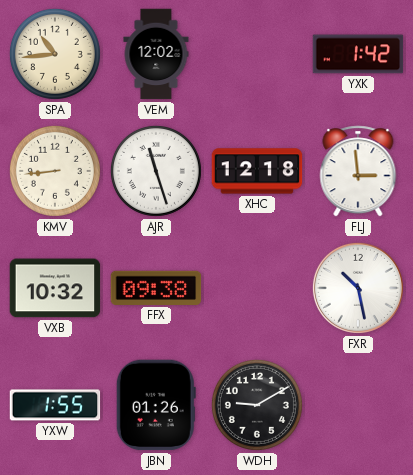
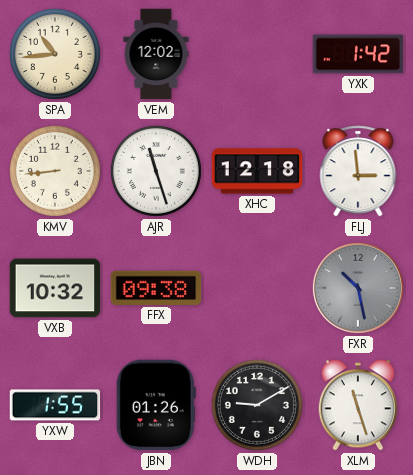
FXR dial: white -> grey
XLM: none -> 11:27
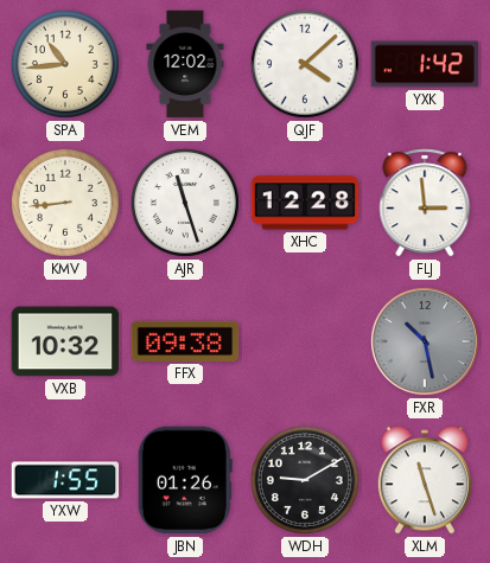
QJF: none -> 4:08
XHC: 12:18 -> 12:28
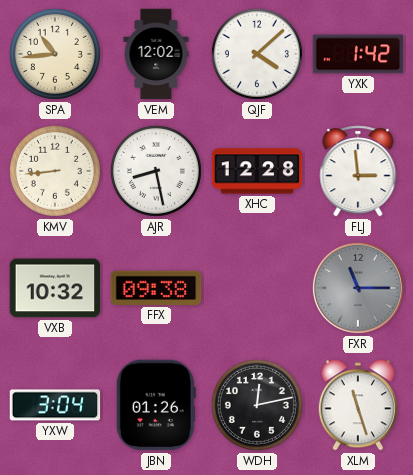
AJR: 11:27 -> 8:28
FXR: 10:28 -> 11:15
YXW: 1:55 -> 3:04
WDH: 9:10 -> 12:13
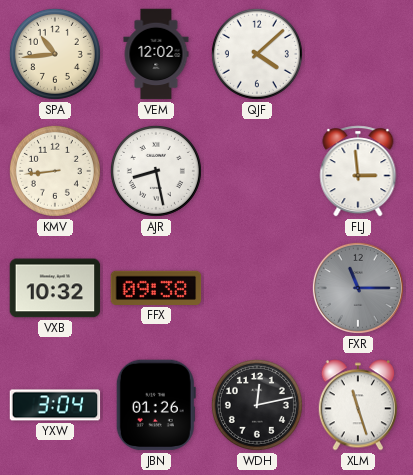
YXK: 1:42 -> none
XHC: 12:28 -> none
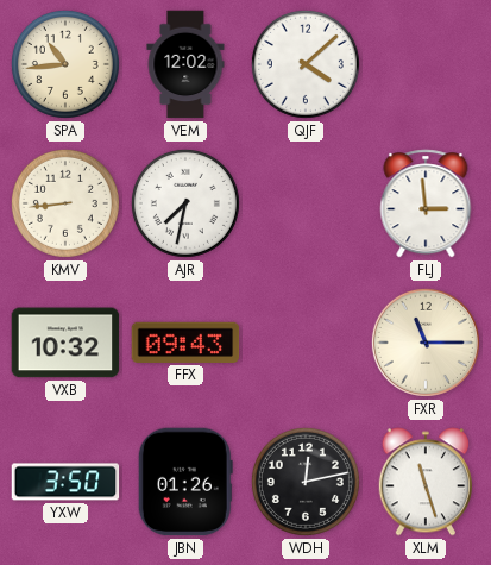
AJR: 8:28 -> 7:32
FFX: 09:38 -> 09:43
FXR dial: grey -> cream
YXW: 3:04 -> 3:50
